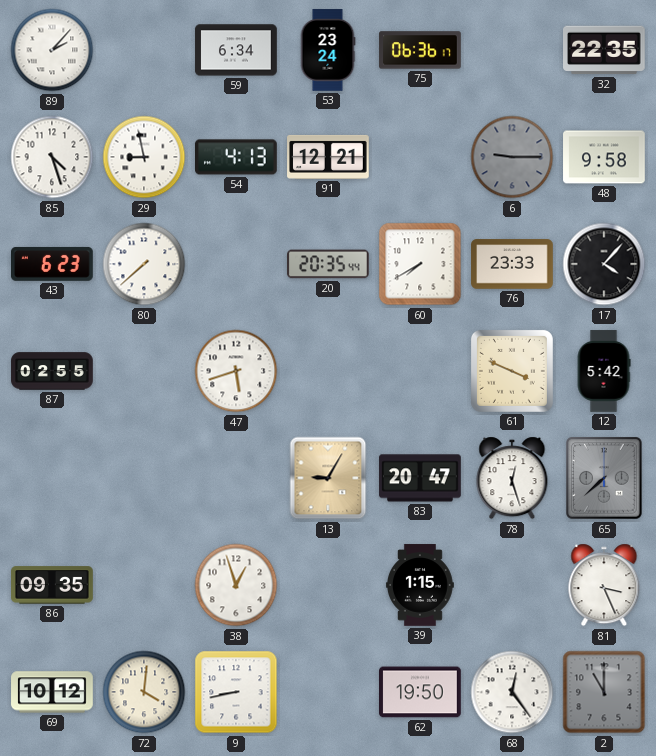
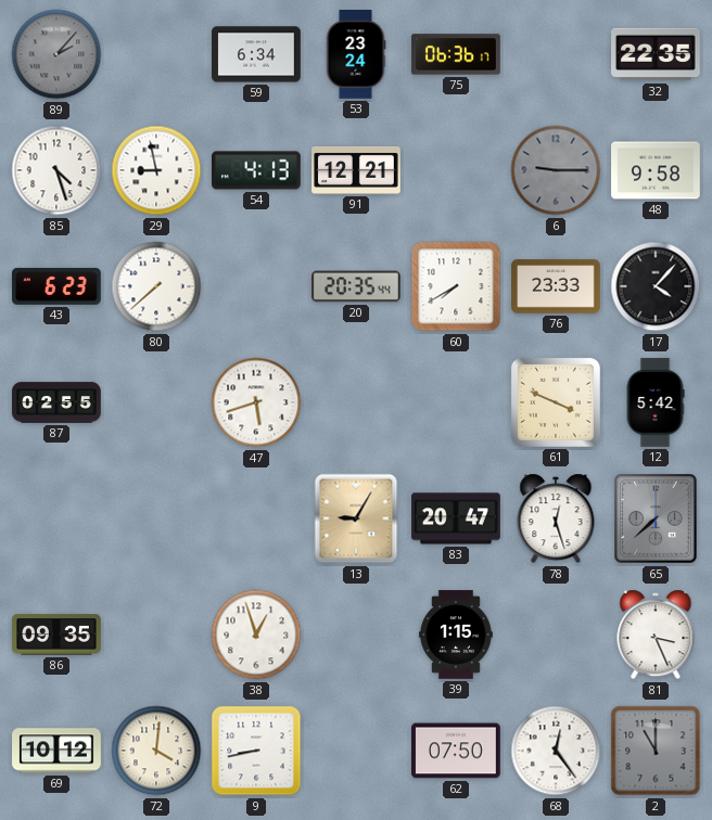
89 dial: white -> grey
62: 19:50 -> 07:50
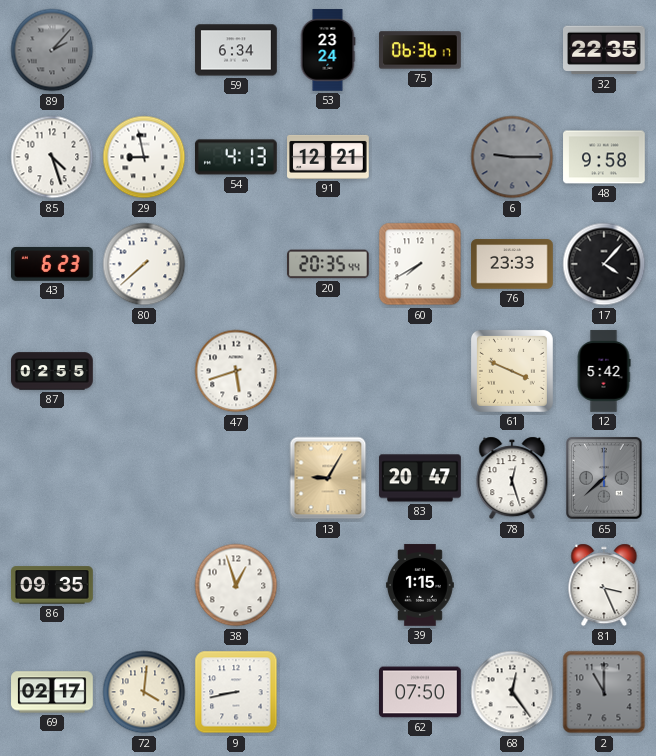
69: 10:12 -> 02:17
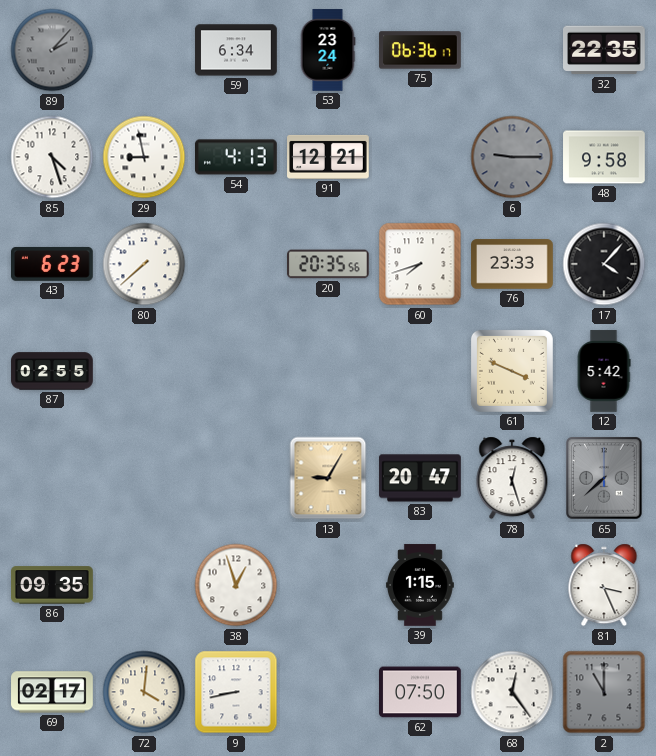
20: 20:35:44 -> 20:35:56
60: 7:40 -> 7:42
47: 5:42 -> none
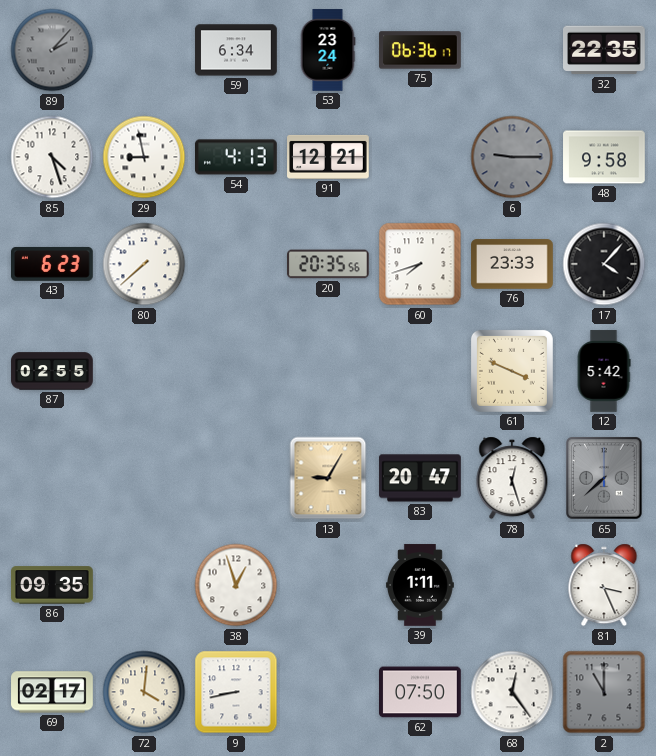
39: 1:15 -> 1:11
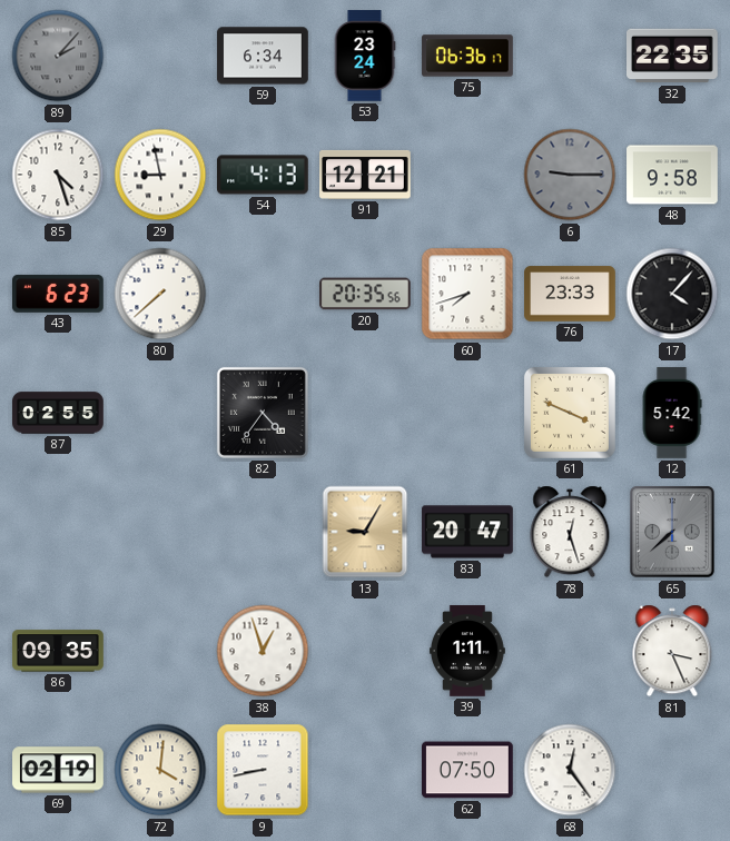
82: none -> 4:36
69: 02:17 -> 02:19
2: 11:00 -> none
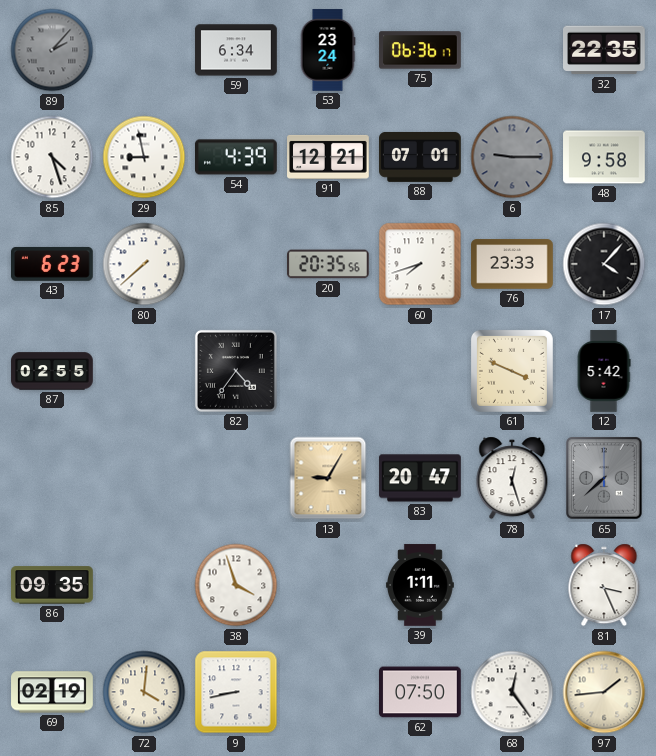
54: 4:13 -> 4:39
88: none -> 07:01
38: 12:57 -> 3:57
97: none -> 1:44
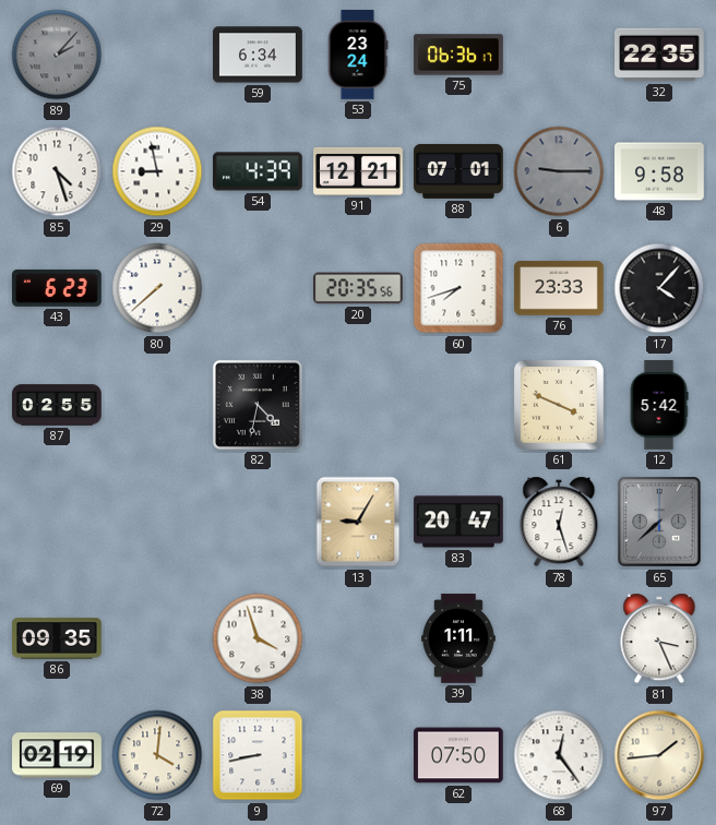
82: 4:36 -> 4:32
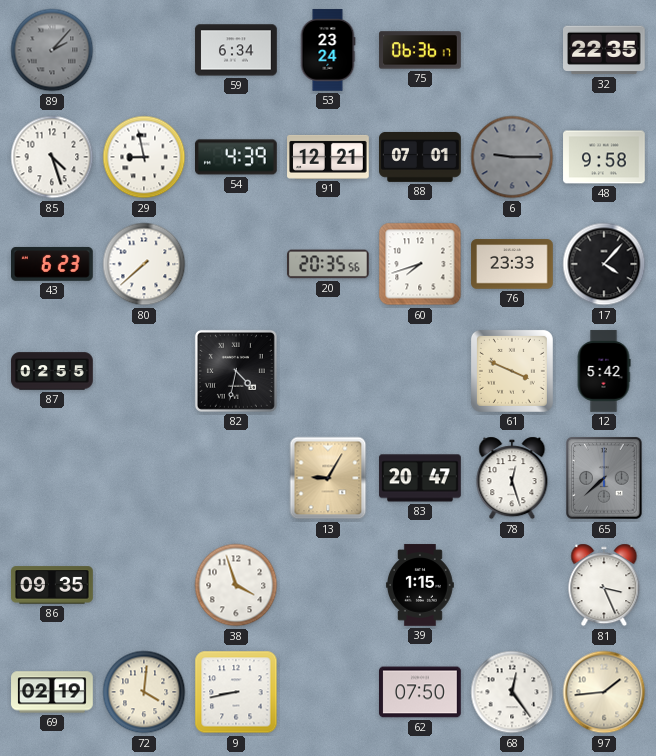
39: 1:11 -> 1:15
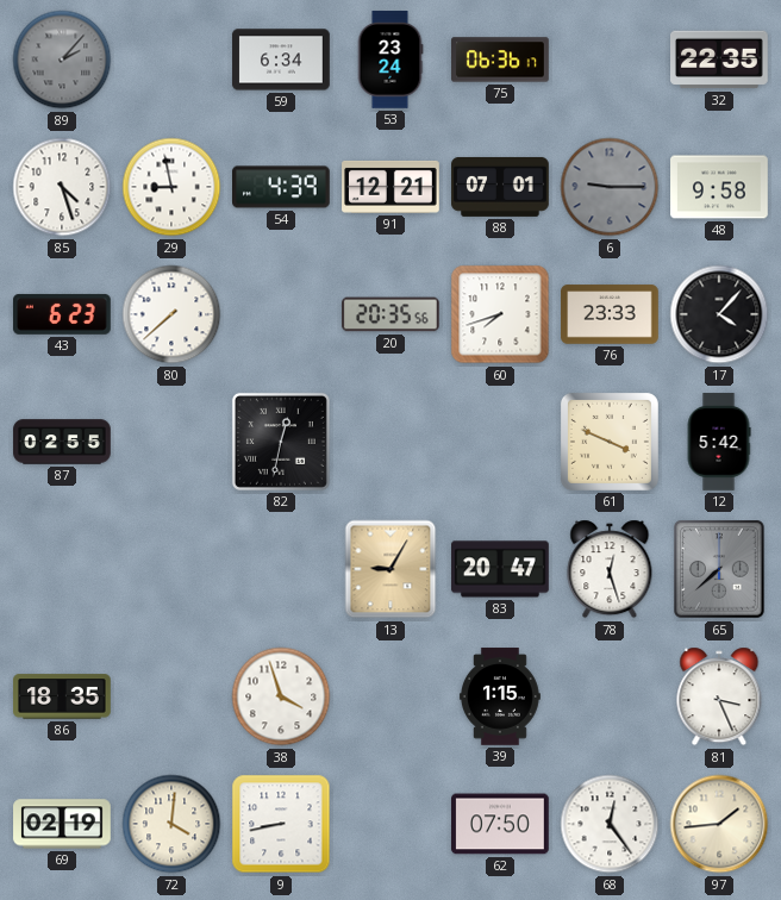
82: 4:32 -> 12:32
86: 09:35 -> 18:35
